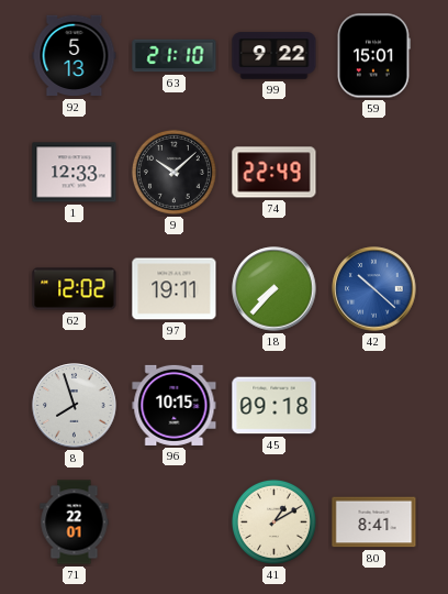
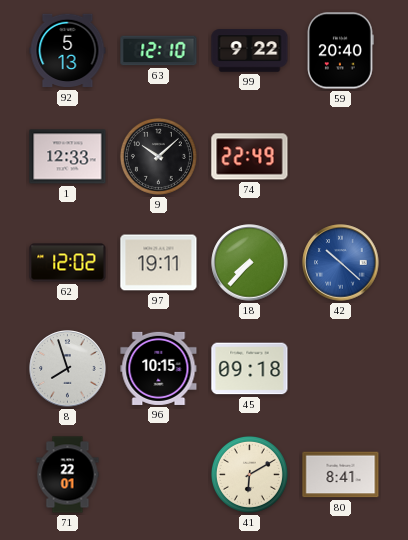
63: 21:10 -> 12:10
59: 15:01 -> 20:40
41: 1:10 -> 6:10
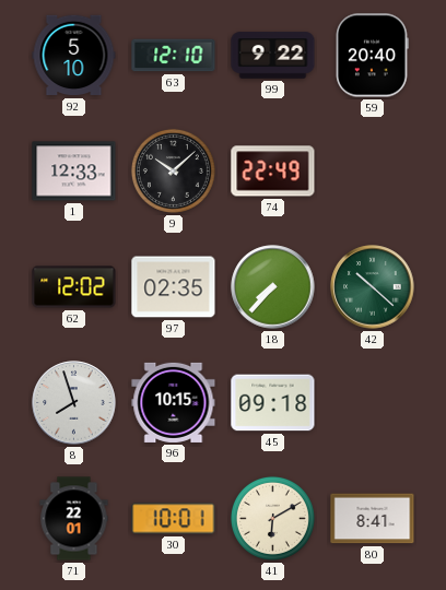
92: 5:13 -> 5:10
97: 19:11 -> 02:35
42 dial: blue -> green
30: none -> 10:01
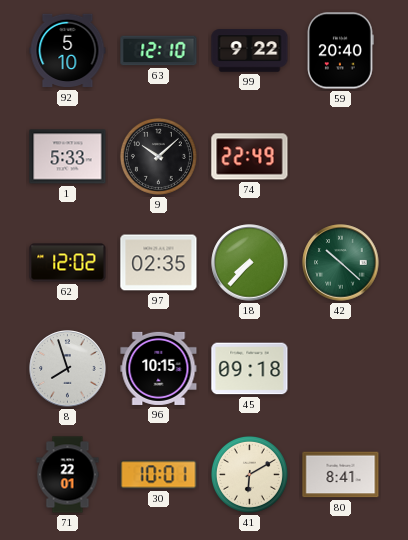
1: 12:33 -> 5:33
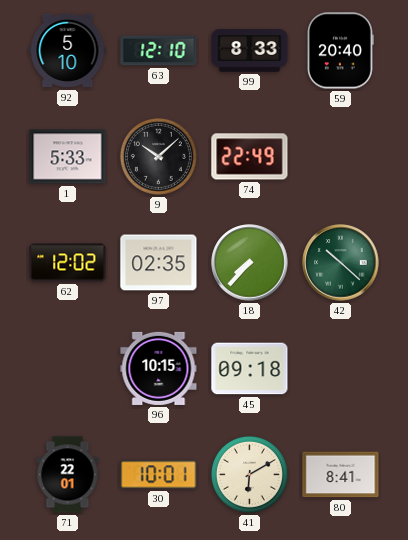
99: 9:22 -> 8:33
8: 7:57 -> none
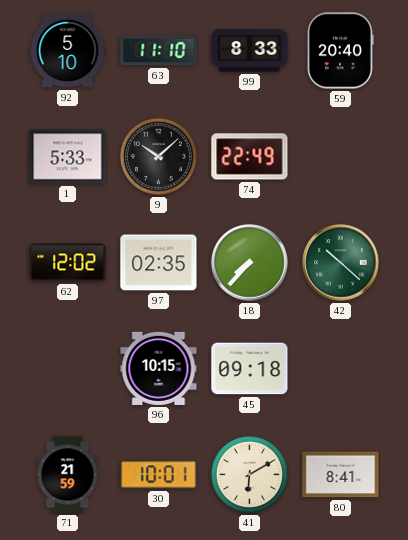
63: 12:10 -> 11:10
71: 22:01 -> 21:59
